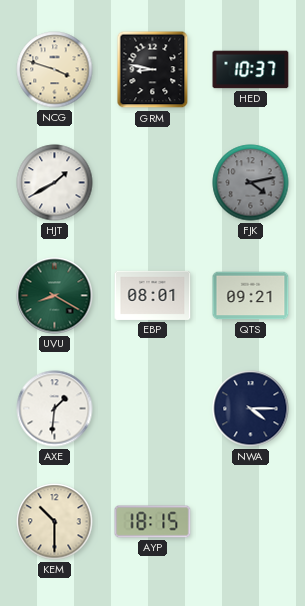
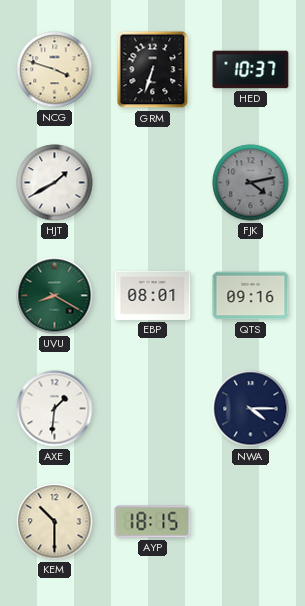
GRM: 8:47 -> 6:33
QTS: 09:21 -> 09:16
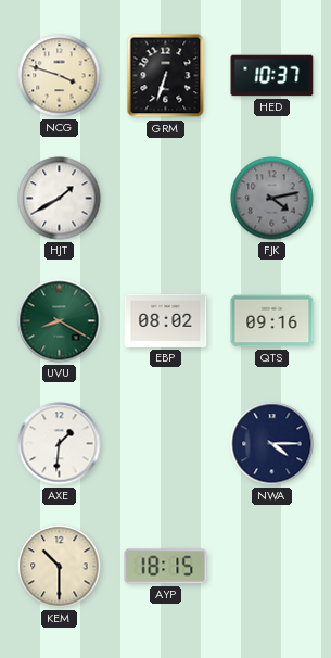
EBP: 08:01 -> 08:02
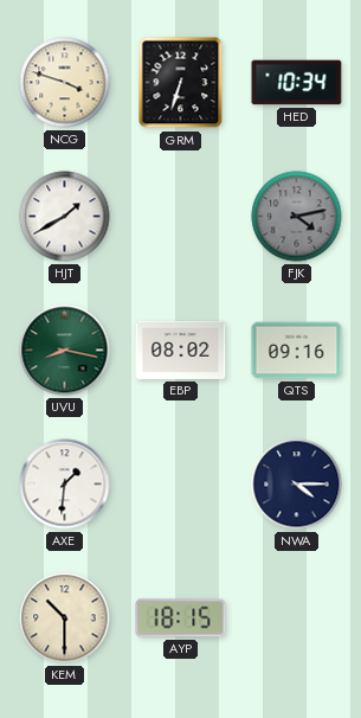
HED: 10:37 -> 10:34
UVU: 8:20 -> 8:17
